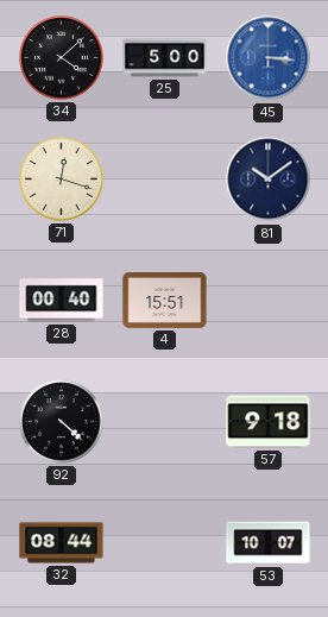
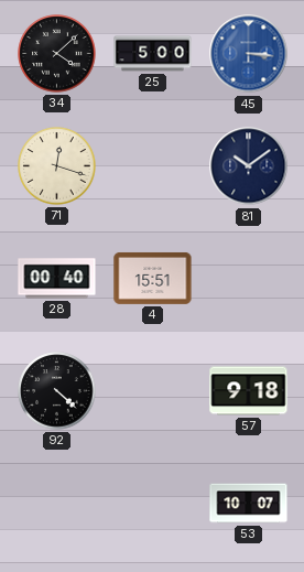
32: 08:44 -> none
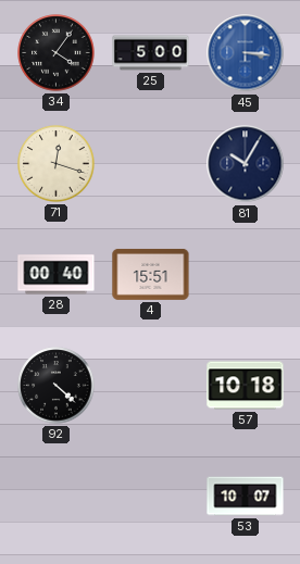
34: 4:08 -> 4:06
81: 10:09 -> 10:05
57: 9:18 -> 10:18
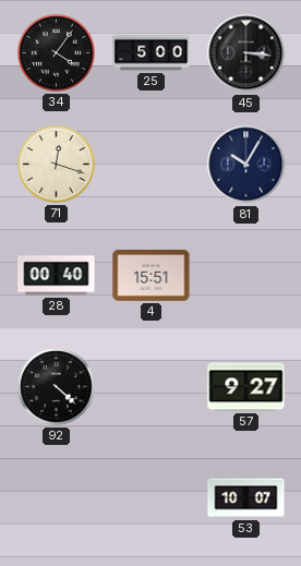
45 dial: blue -> black
57: 10:18 -> 9:27
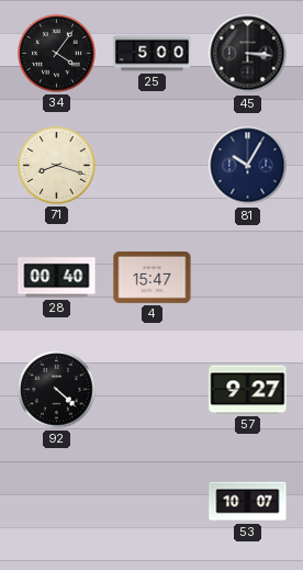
71: 12:18 -> 8:18
4: 15:51 -> 15:47
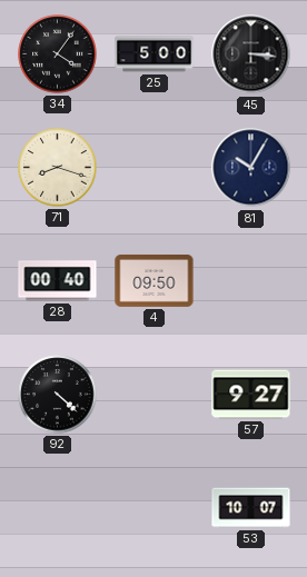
4: 15:47 -> 09:50
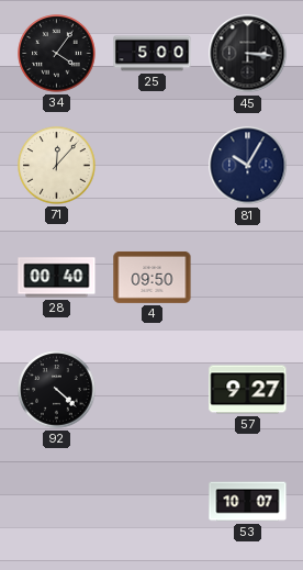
71: 8:18 -> 12:07
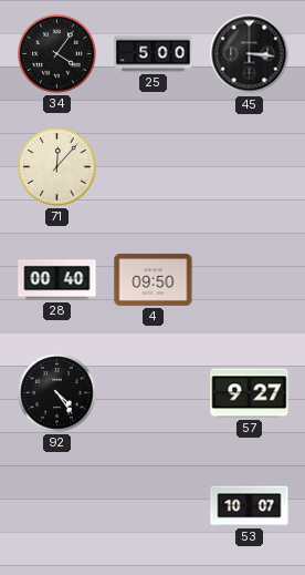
81: 10:05 -> none
92: 4:22 -> 4:24
